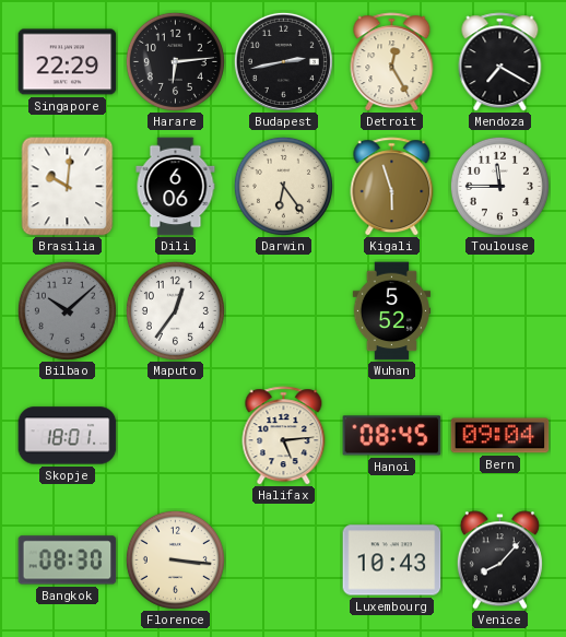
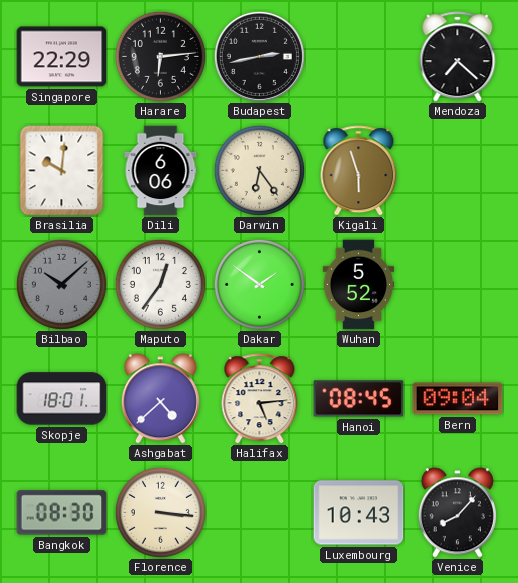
Detroit: 12:25 -> none
Mendoza: 7:20 -> 7:22
Toulouse: 11:45 -> none
Dakar: none -> 1:51
Ashgabat: none -> 4:38
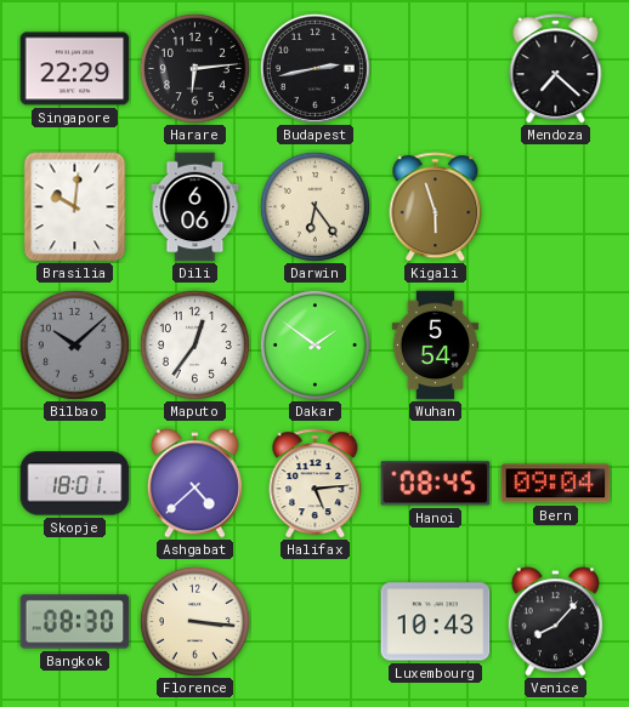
Wuhan: 5:52 -> 5:54
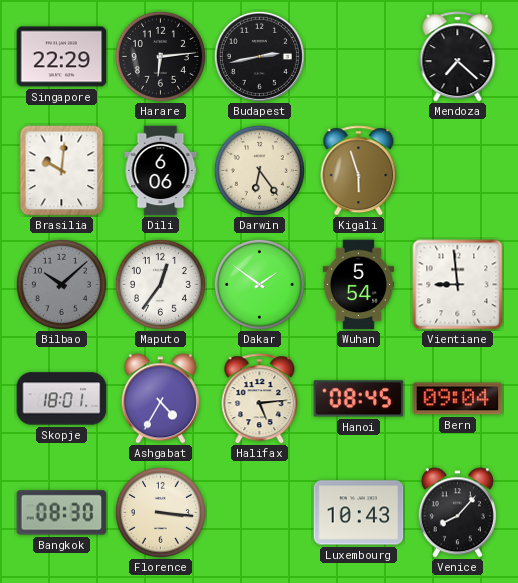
Vientiane: none -> 8:59
Ashgabat: 4:38 -> 4:35
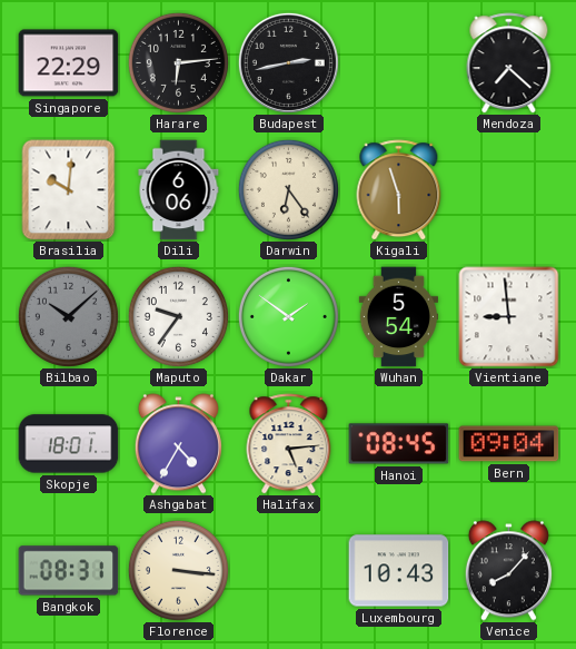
Maputo: 12:36 -> 9:36
Bangkok: 08:30 -> 08:31
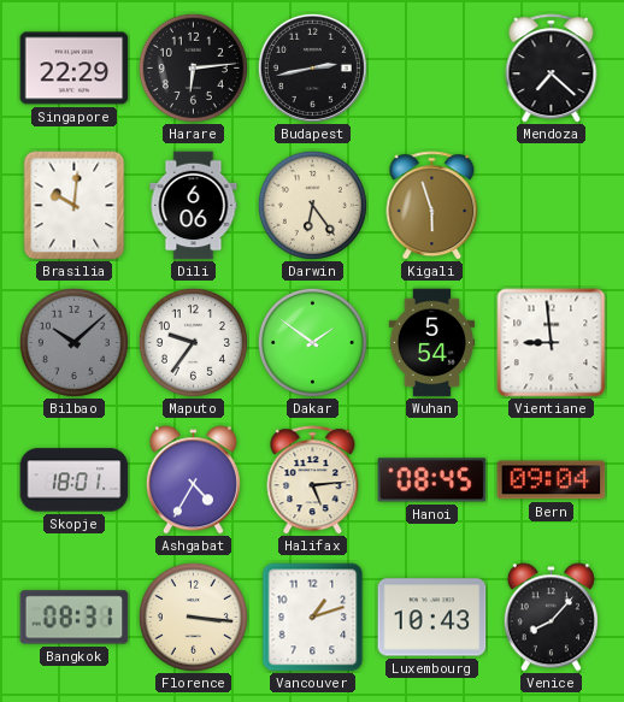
Vancouver: none -> 1:12
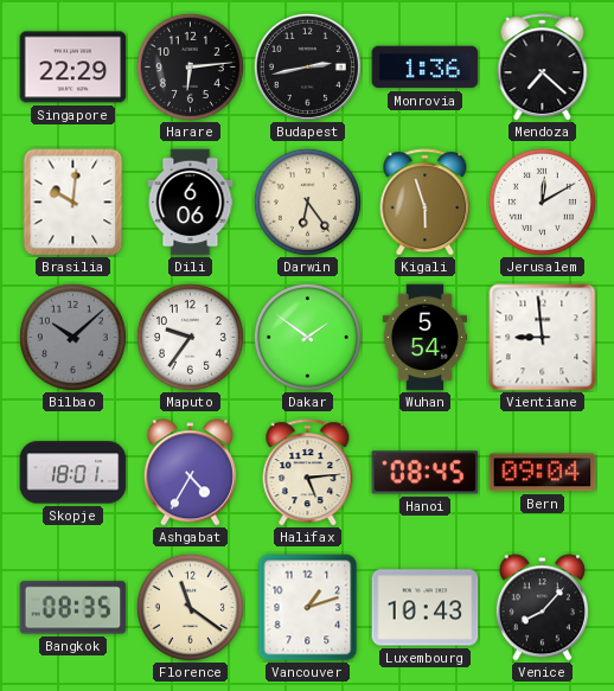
Monrovia: none -> 1:36
Jerusalem: none -> 12:10
Bangkok: 08:31 -> 08:35
Florence: 3:16 -> 11:21
